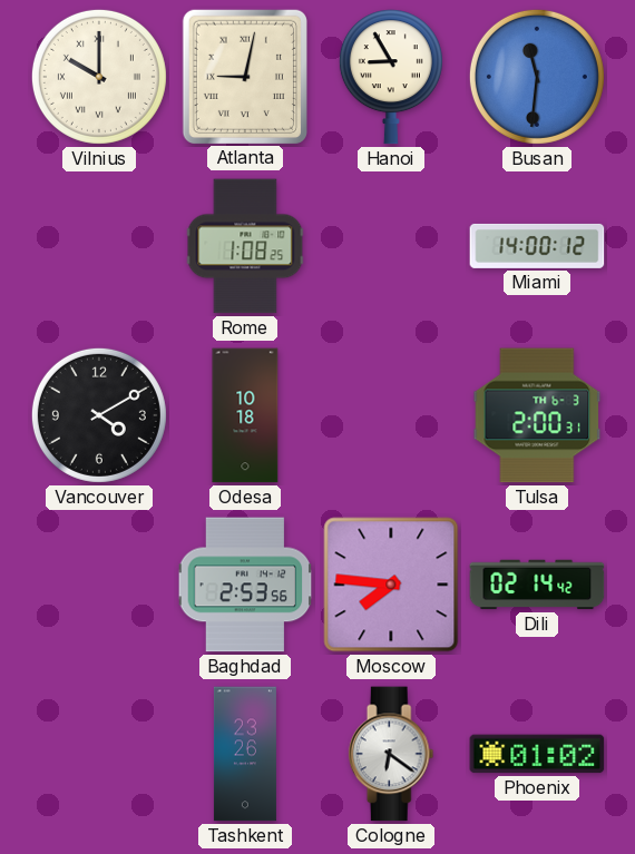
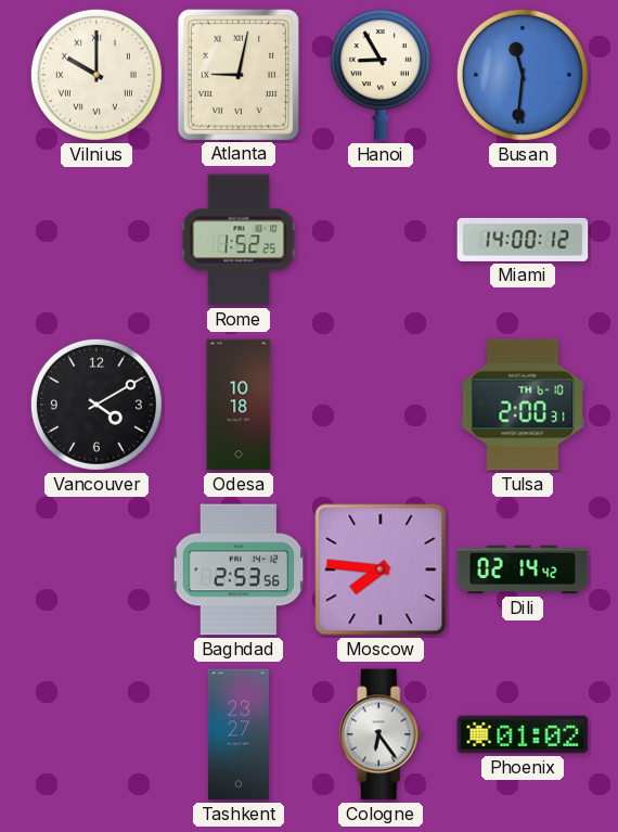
Rome: 1:08 -> 1:52
Tulsa date: TH 6-3 -> TH 6-10
Tashkent: 23:26 -> 23:27
Cologne: 6:21 -> 6:24
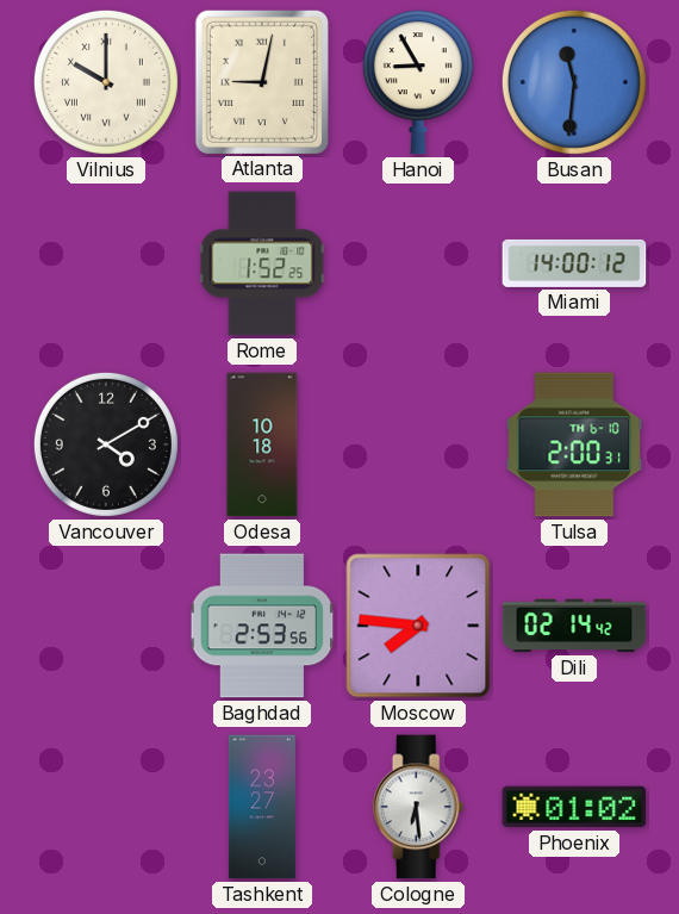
Cologne: 6:24 -> 6:29
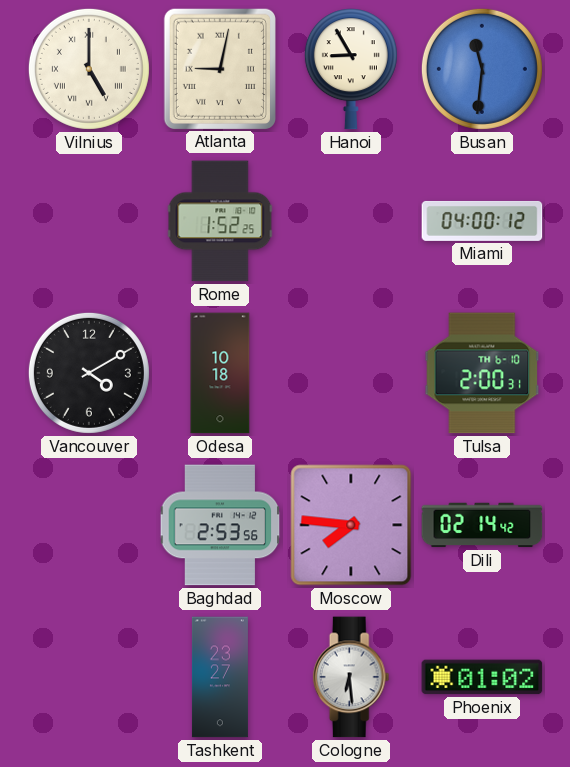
Vilnius: 10:00 -> 5:00
Miami: 14:00 -> 04:00
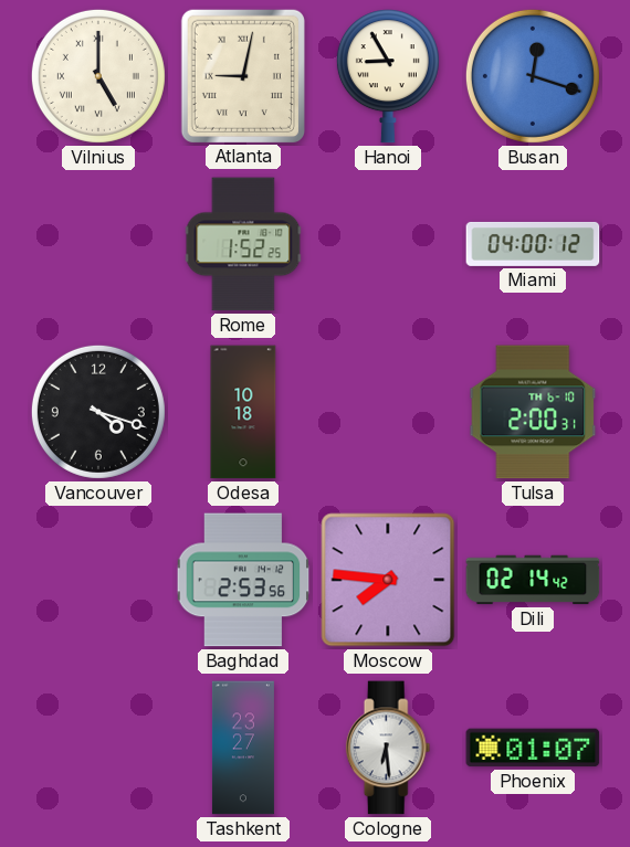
Busan: 11:31 -> 12:18
Vancouver: 4:10 -> 4:18
Phoenix: 01:02 -> 01:07
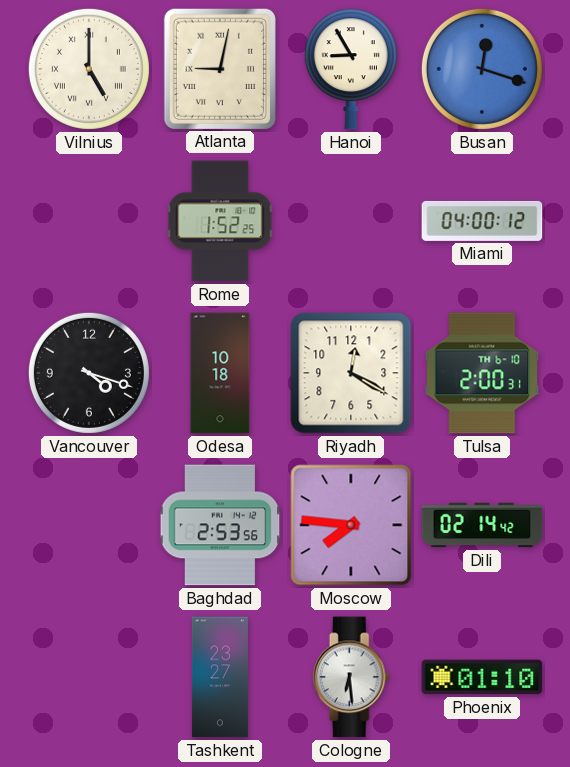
Riyadh: none -> 12:20
Phoenix: 01:07 -> 01:10
